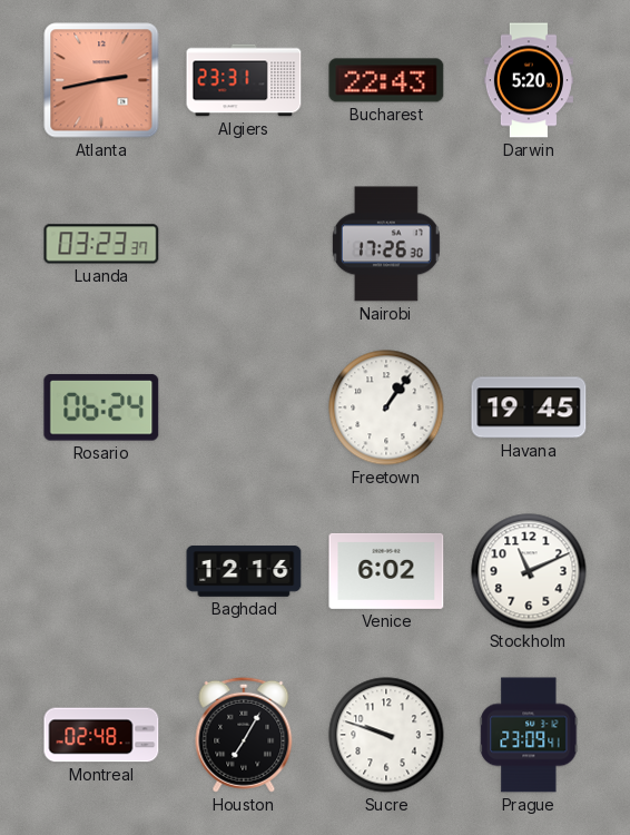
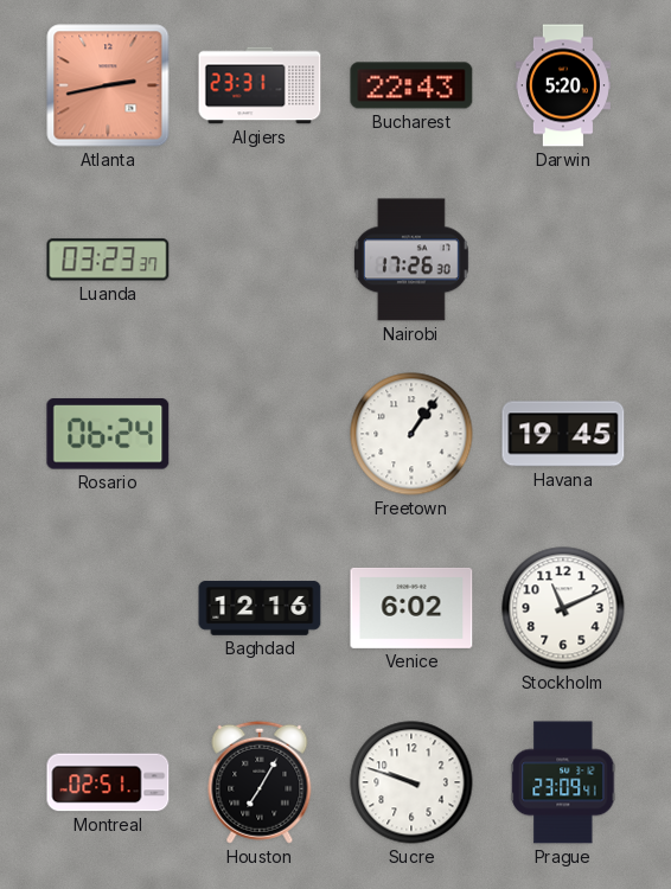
Montreal: 02:48 -> 02:51
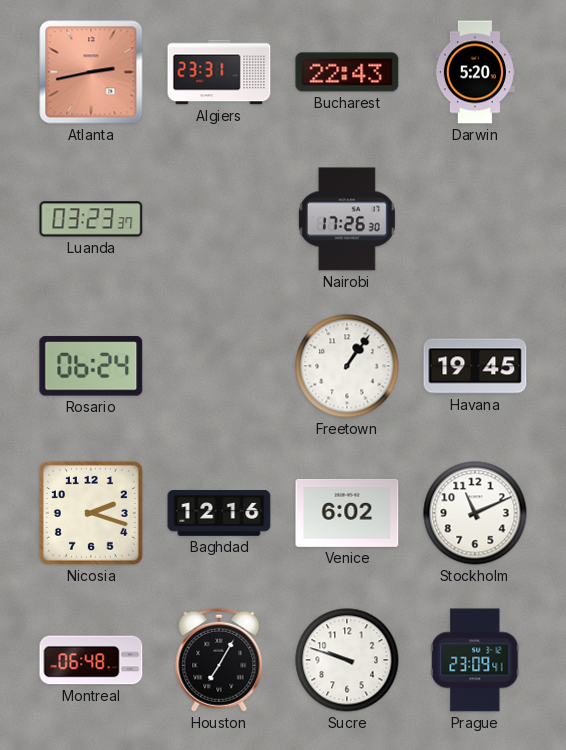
Nicosia: none -> 2:18
Montreal: 02:51 -> 06:48
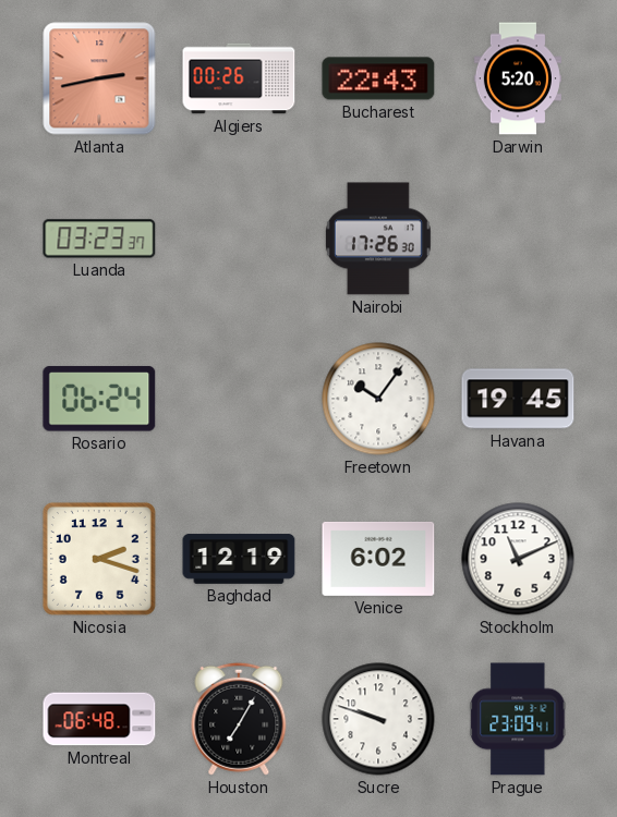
Algiers: 23:31 -> 00:26
Freetown: 1:06 -> 10:06
Baghdad: 12:16 -> 12:19
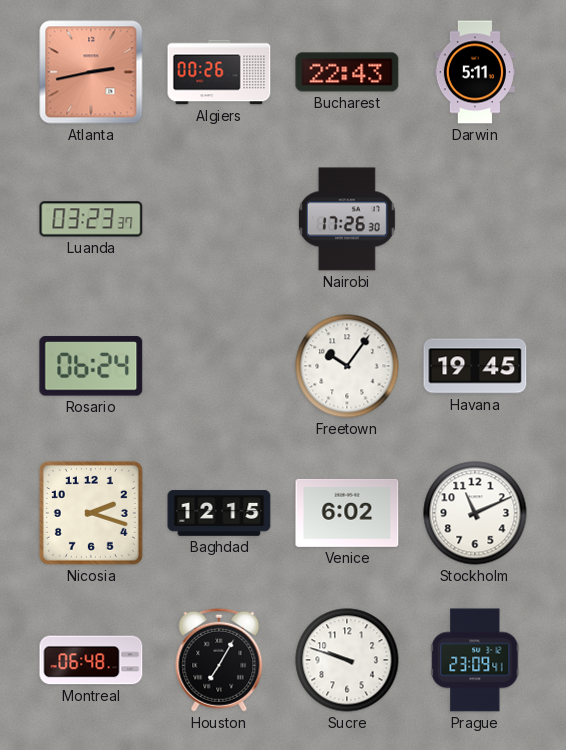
Darwin: 5:20 -> 5:11
Baghdad: 12:19 -> 12:15
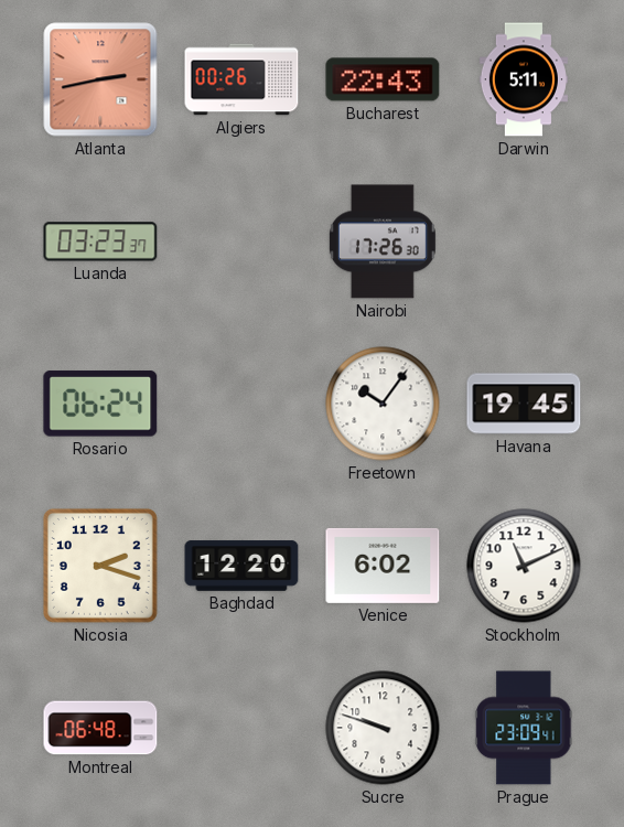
Baghdad: 12:15 -> 12:20
Houston: 7:05 -> none
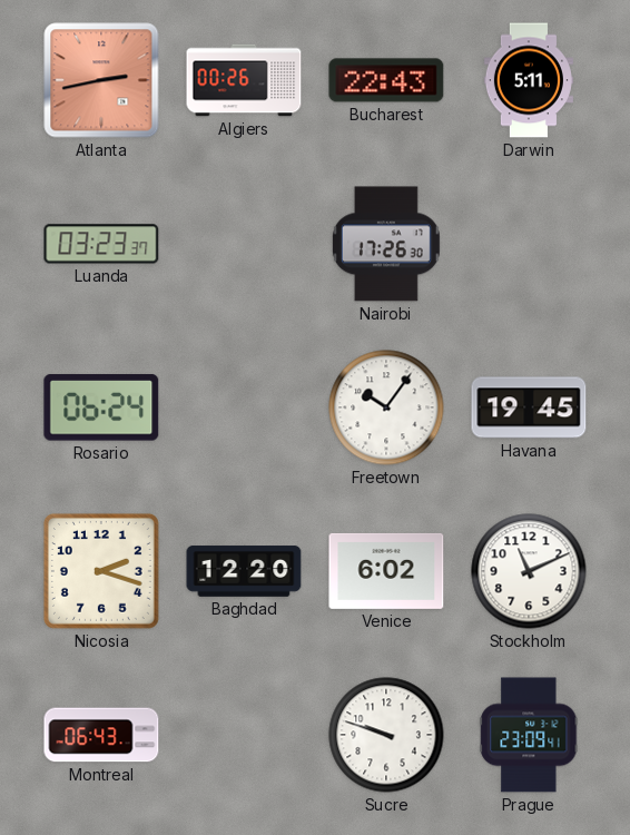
Montreal: 06:48 -> 06:43
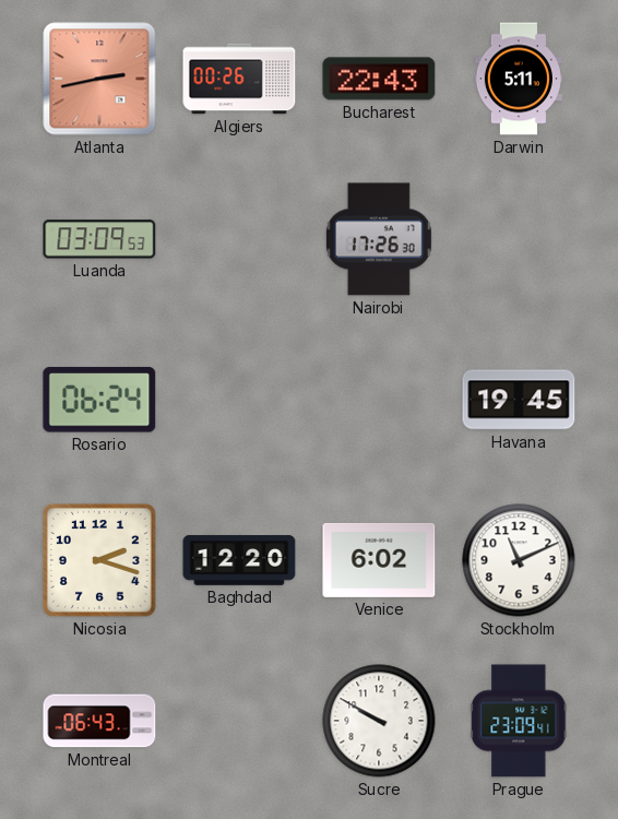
Luanda: 03:23 -> 03:09
Freetown: 10:06 -> none
Sucre: 9:48 -> 9:50
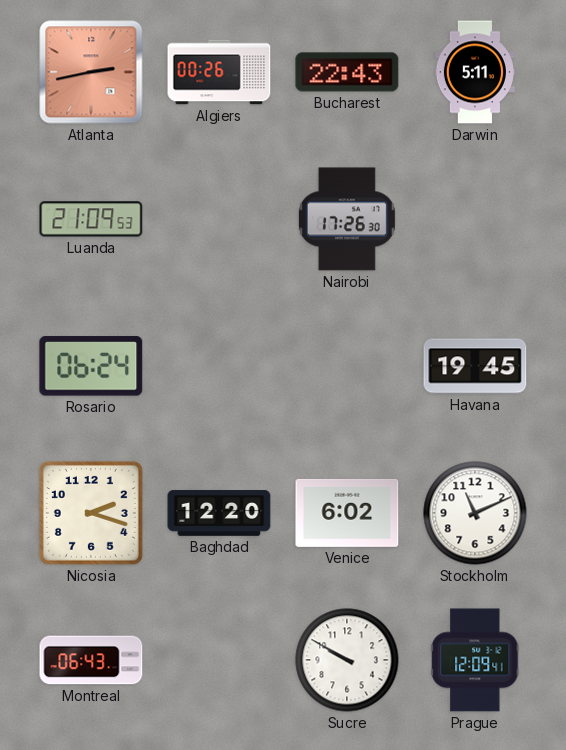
Luanda: 03:09 -> 21:09
Prague: 23:09 -> 12:09
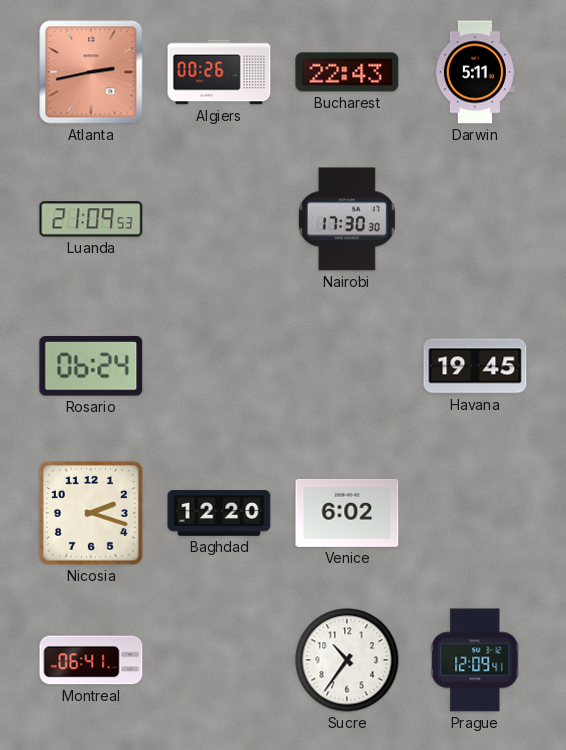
Nairobi: 17:26 -> 17:30
Stockholm: 11:11 -> none
Montreal: 06:43 -> 06:41
Sucre: 9:50 -> 10:36
